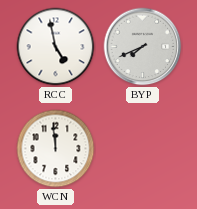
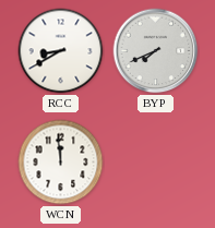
RCC: 4:58 -> 8:40
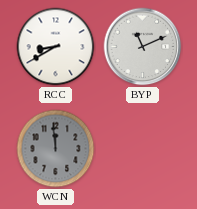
BYP: 7:41 -> 11:11
WCN dial: white -> grey
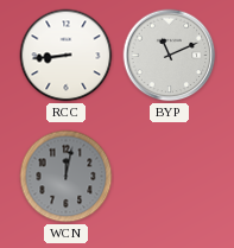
RCC: 8:40 -> 8:44
WCN: 11:59 -> 12:02
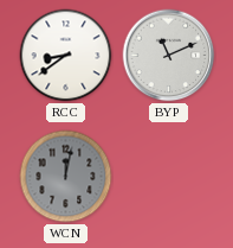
RCC: 8:44 -> 8:39
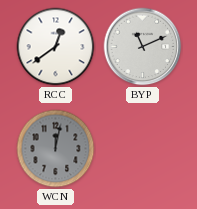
RCC: 8:39 -> 12:39
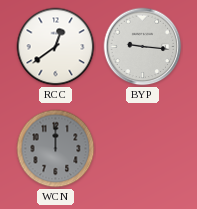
BYP: 11:11 -> 9:16
WCN: 12:02 -> 12:00
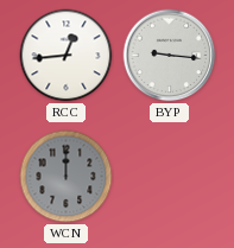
RCC: 12:39 -> 12:44
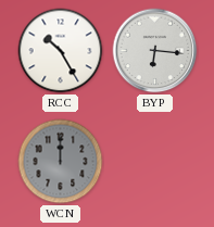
RCC: 12:44 -> 10:25
BYP: 9:16 -> 6:16
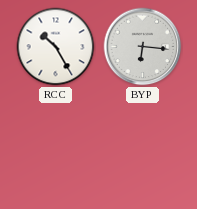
WCN: 12:00 -> none
